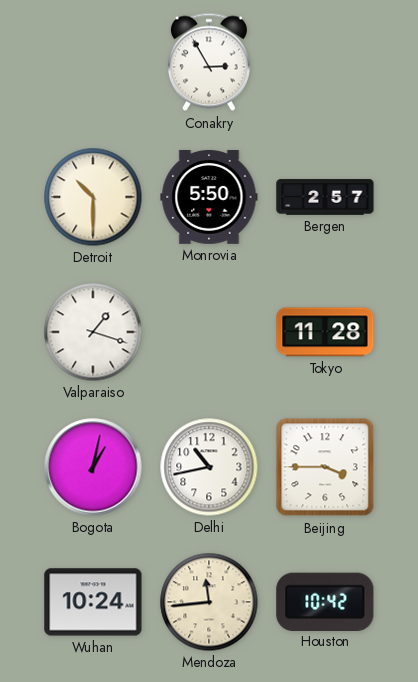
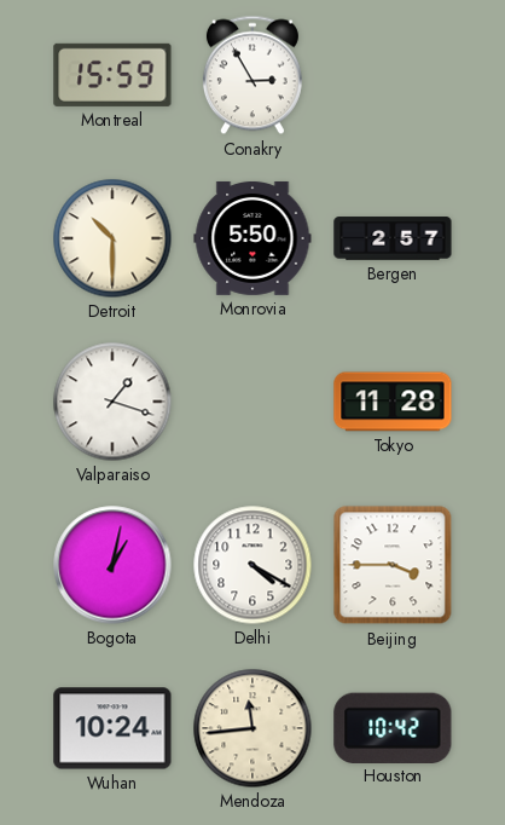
Montreal: none -> 15:59
Delhi: 10:43 -> 4:20
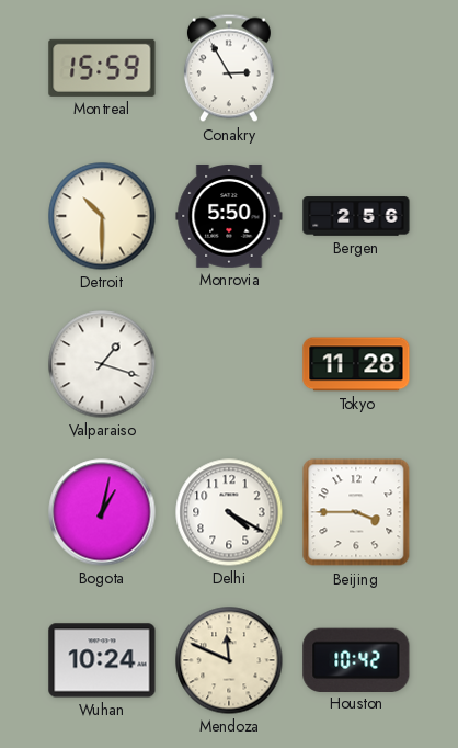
Bergen: 2:57 -> 2:56
Mendoza: 11:44 -> 11:49
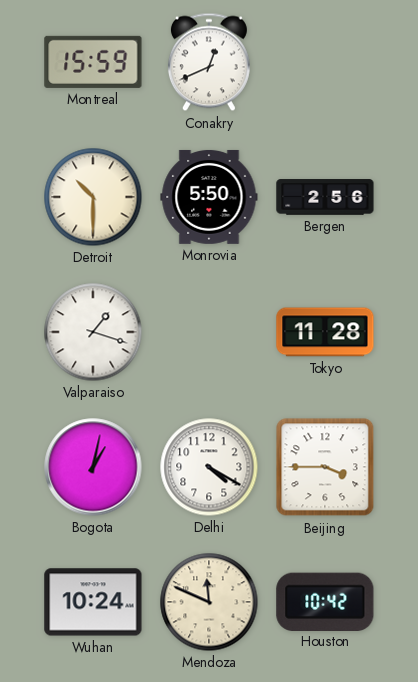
Conakry: 2:55 -> 12:41
